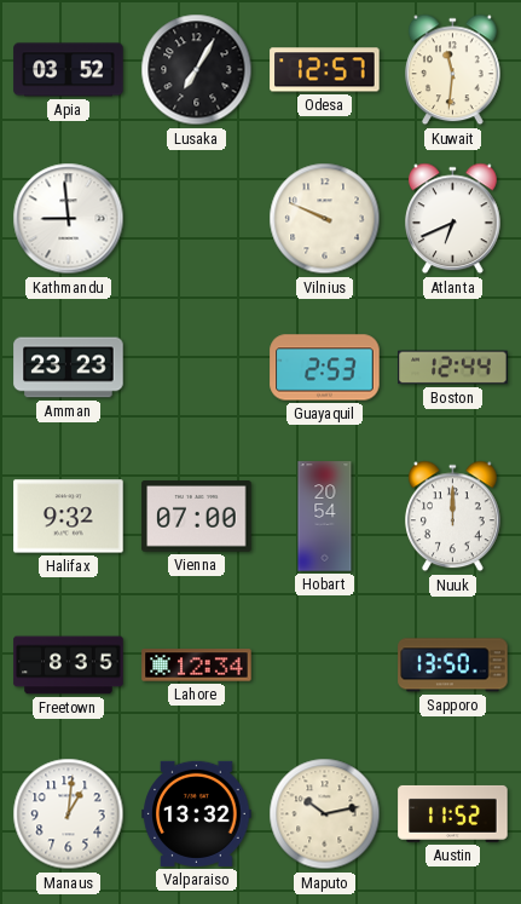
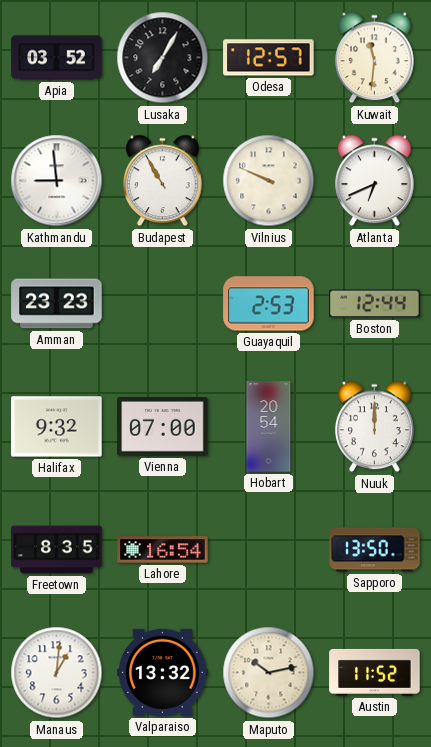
Budapest: none -> 10:55
Lahore: 12:34 -> 16:54
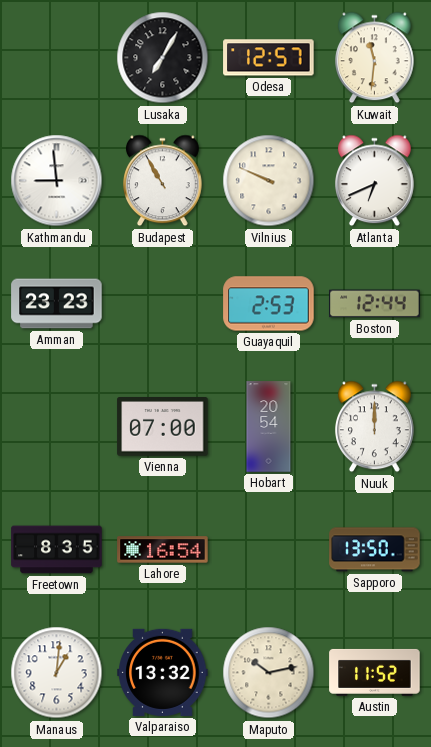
Apia: 03:52 -> none
Halifax: 9:32 -> none
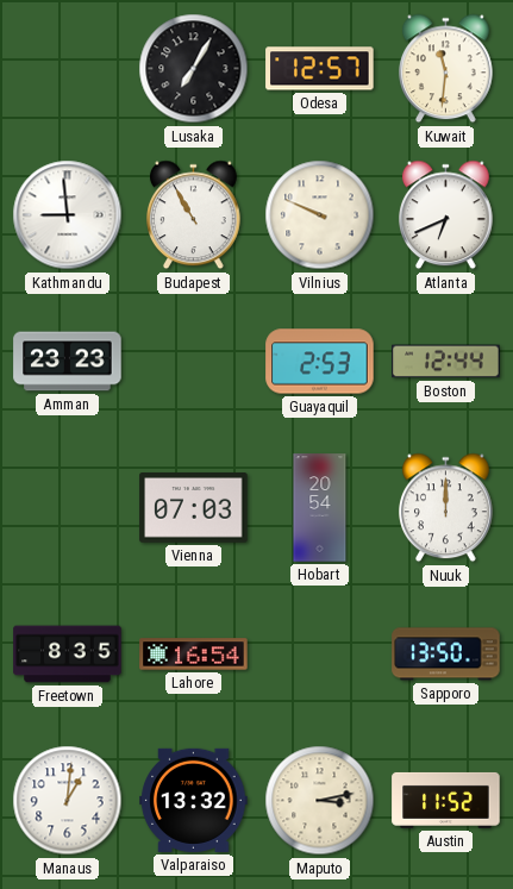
Vienna: 07:00 -> 07:03
Maputo: 10:13 -> 3:13
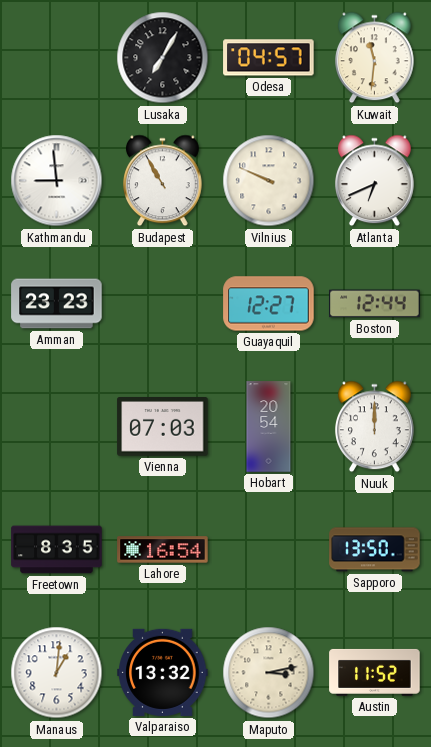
Odesa: 12:57 -> 04:57
Guayaquil: 2:53 -> 12:27
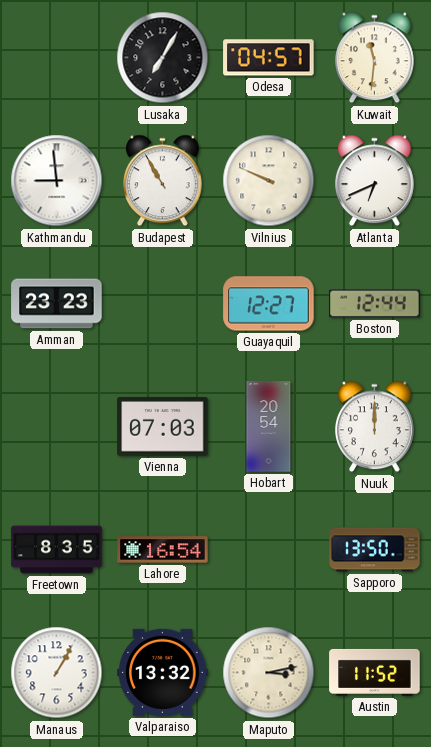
Manaus: 1:01 -> 1:05
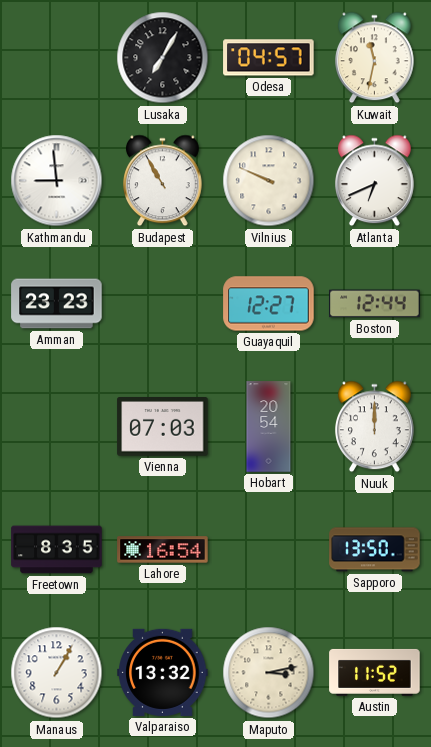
Kuwait: 11:31 -> 11:32
